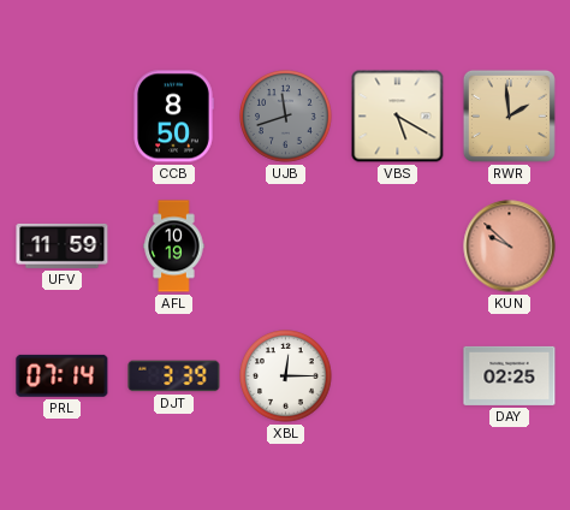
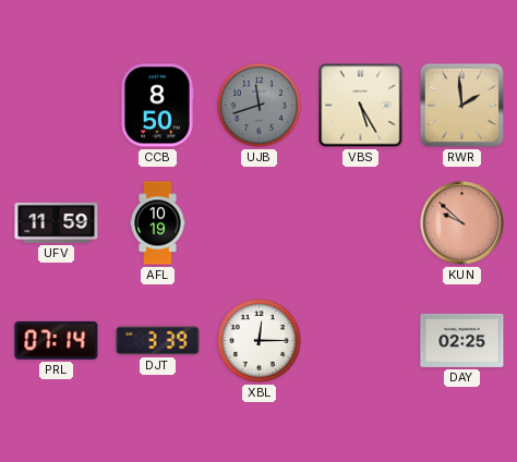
VBS: 5:20 -> 5:25
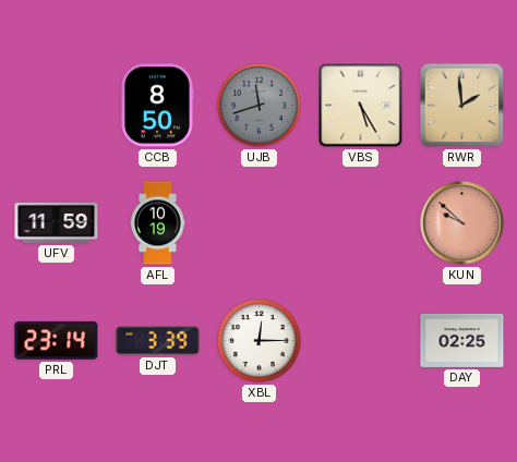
PRL: 07:14 -> 23:14
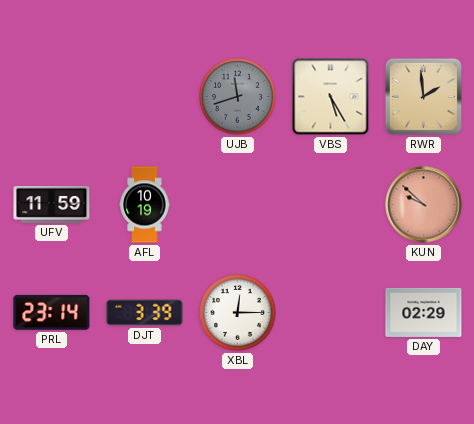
CCB: 8:50 -> none
DAY: 02:25 -> 02:29
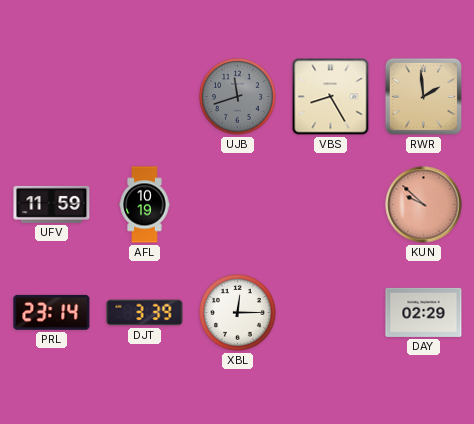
VBS: 5:25 -> 8:25
